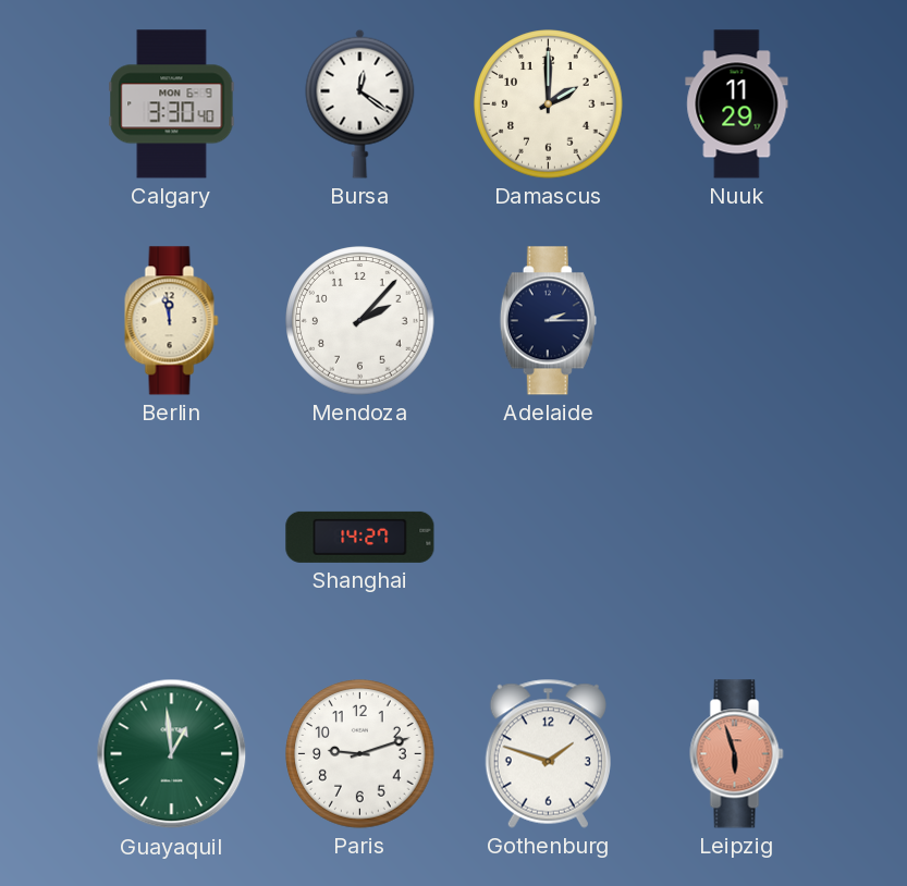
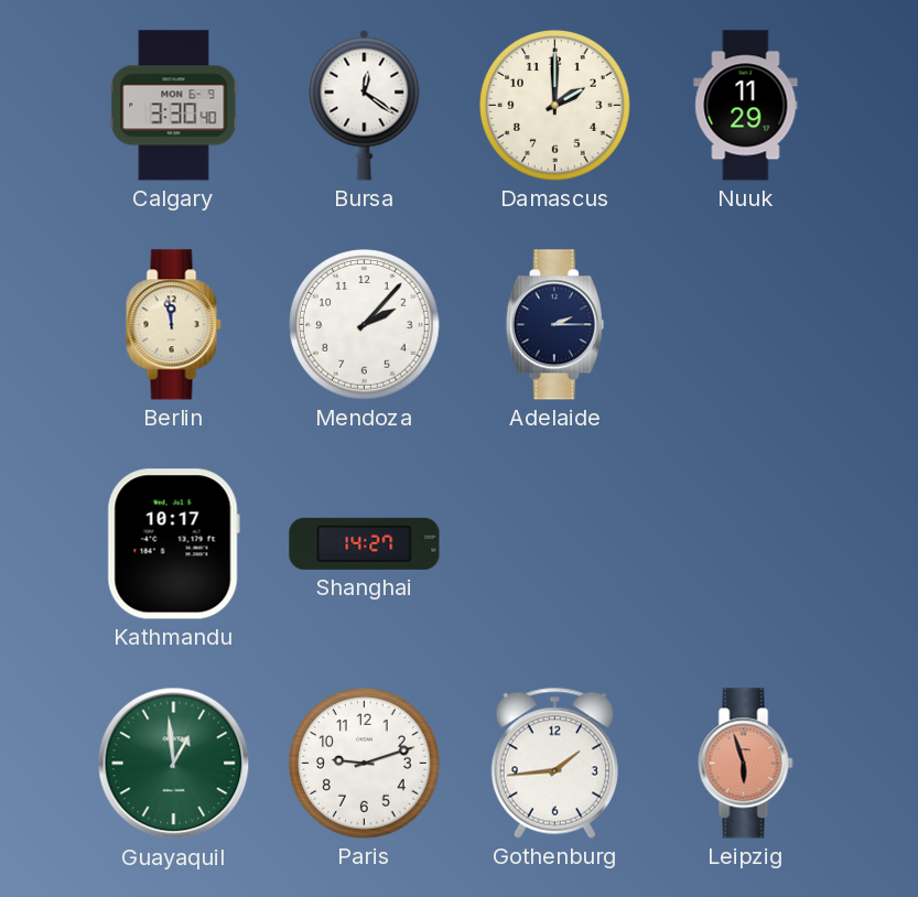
Kathmandu: none -> 10:17
Gothenburg: 1:48 -> 1:44
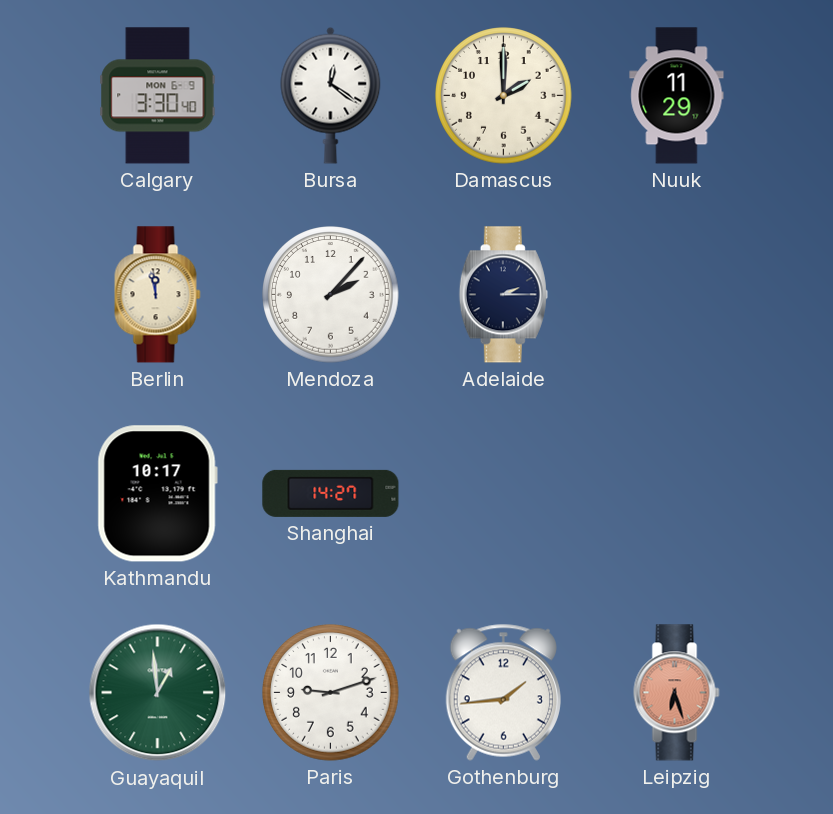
Leipzig: 5:57 -> 6:27
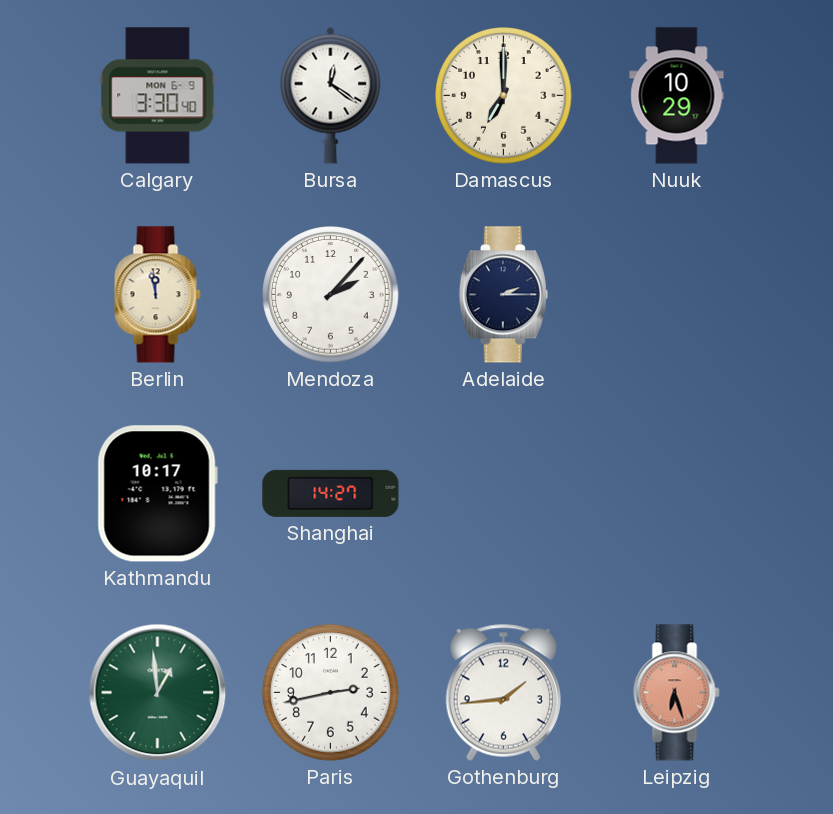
Damascus: 2:00 -> 7:00
Nuuk: 11:29 -> 10:29
Paris: 9:12 -> 2:43
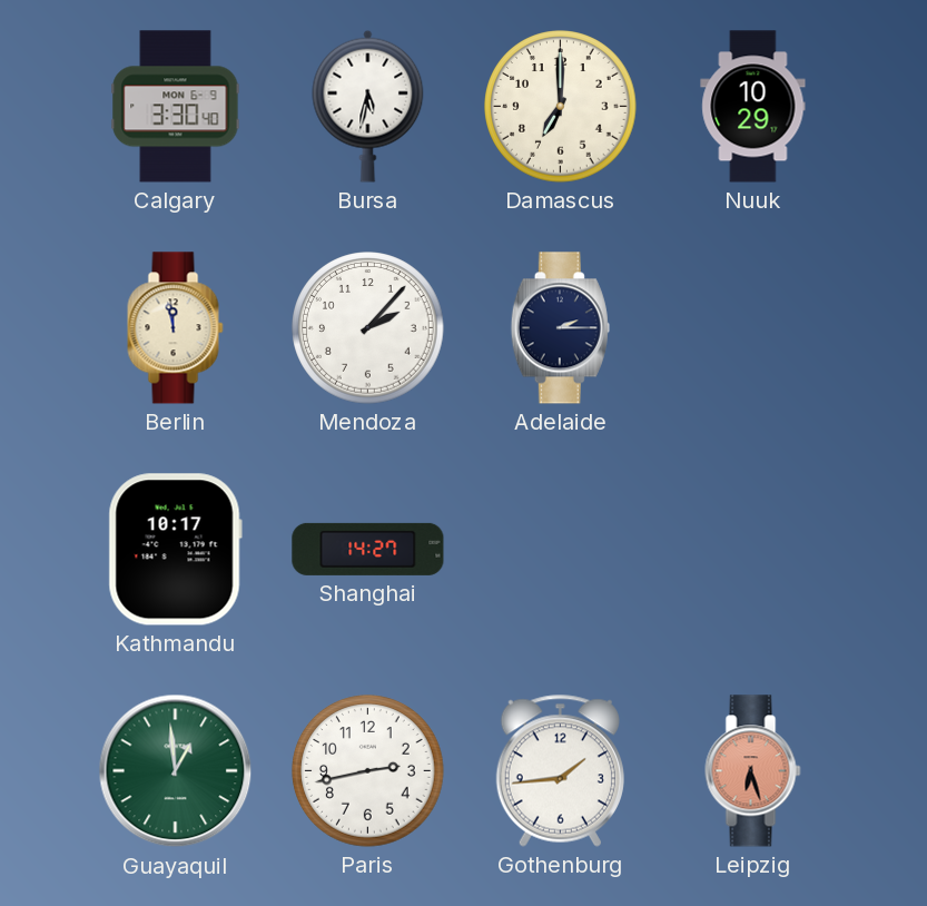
Bursa: 12:21 -> 5:32
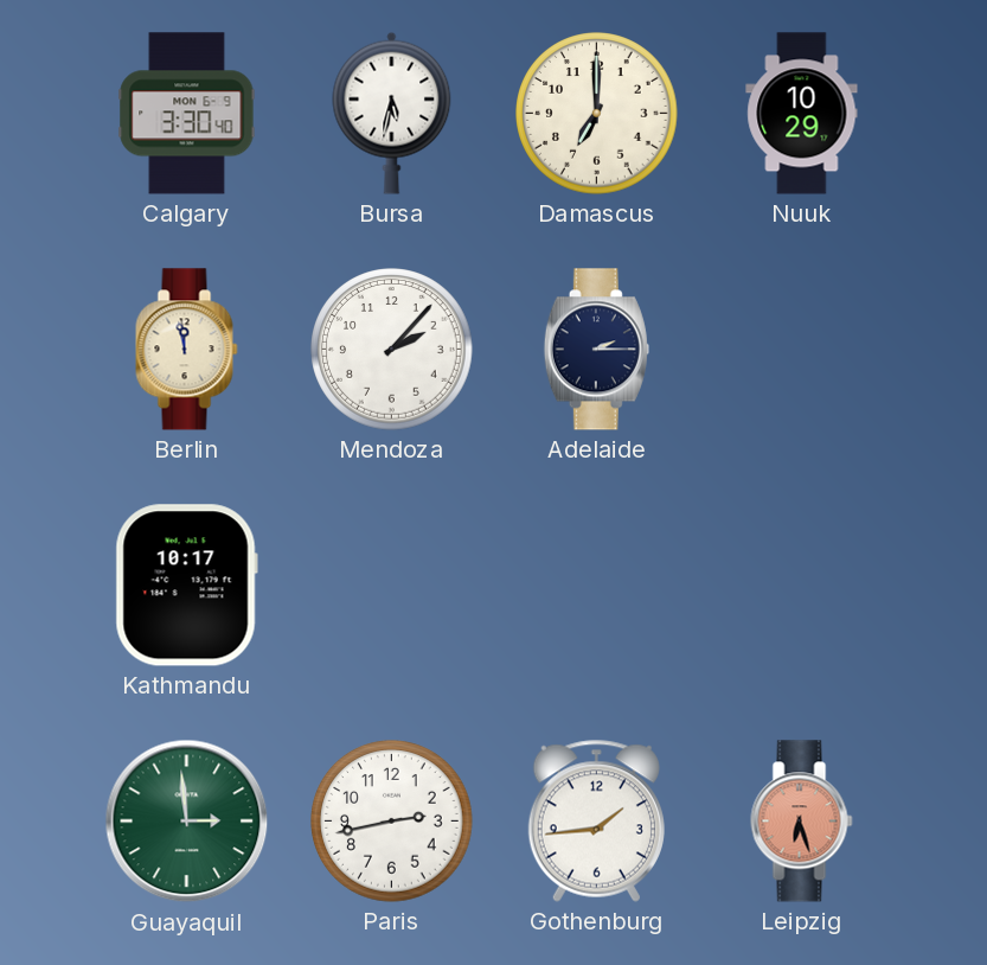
Shanghai: 14:27 -> none
Guayaquil: 12:59 -> 2:59
